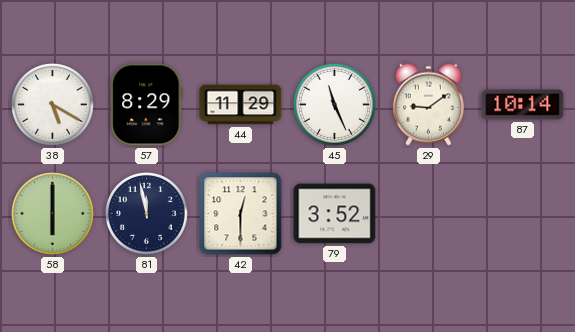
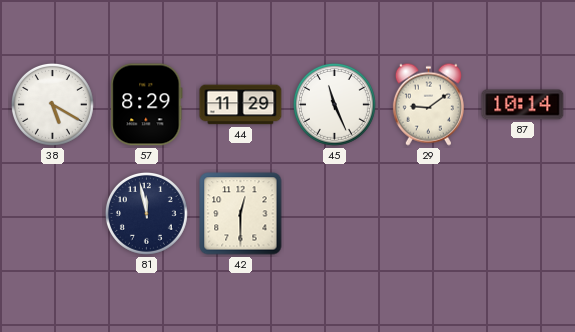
58: 6:00 -> none
79: 3:52 -> none
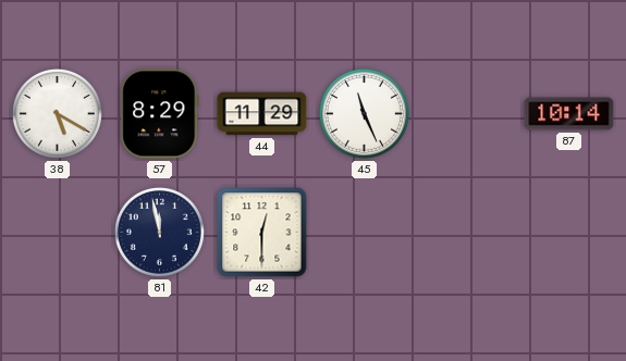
29: 9:09 -> none
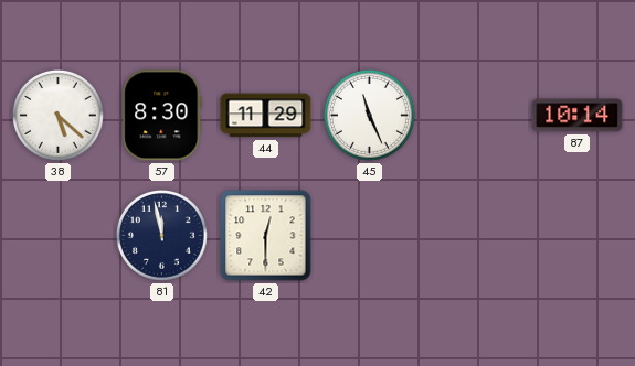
38: 5:20 -> 5:22
57: 8:29 -> 8:30
